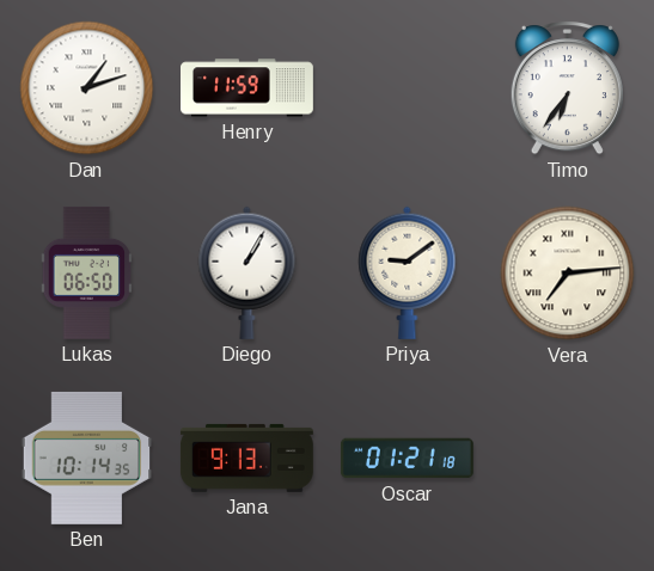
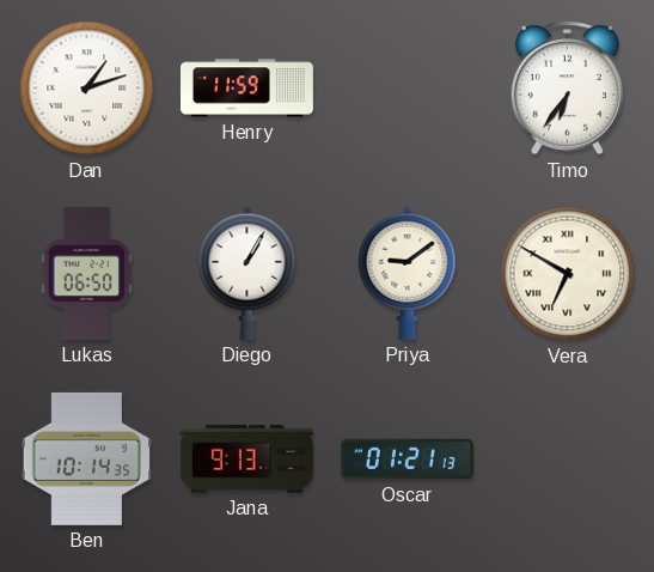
Vera: 7:14 -> 6:50
Oscar: 01:21:18 -> 01:21:13
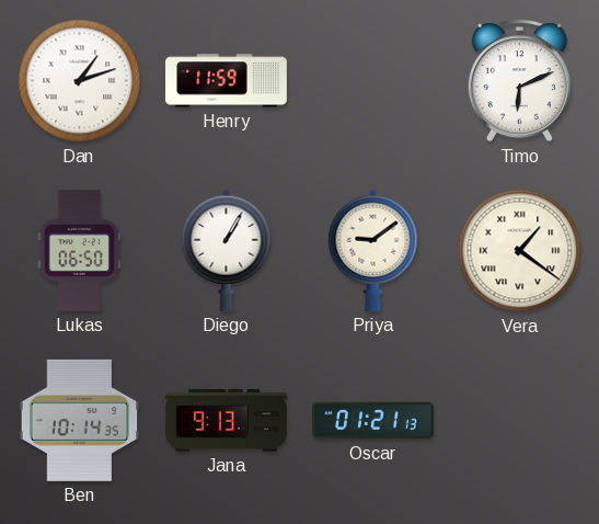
Timo: 6:36 -> 6:11
Vera: 6:50 -> 1:21
